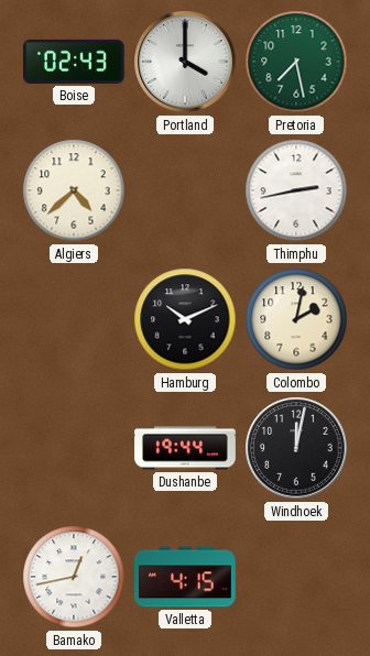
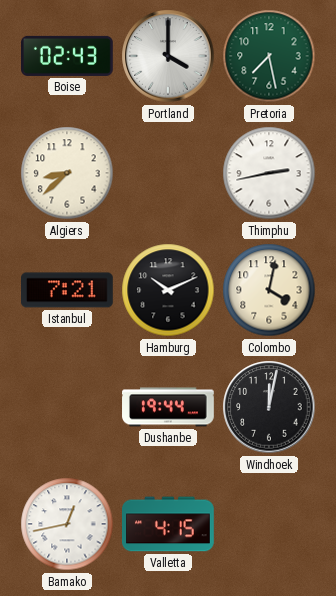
Algiers: 4:38 -> 8:38
Istanbul: none -> 7:21
Colombo: 2:02 -> 4:02
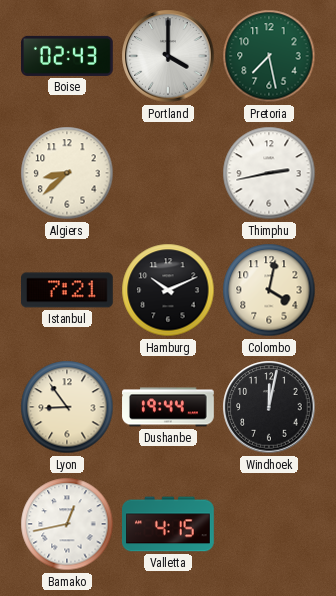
Lyon: none -> 8:54
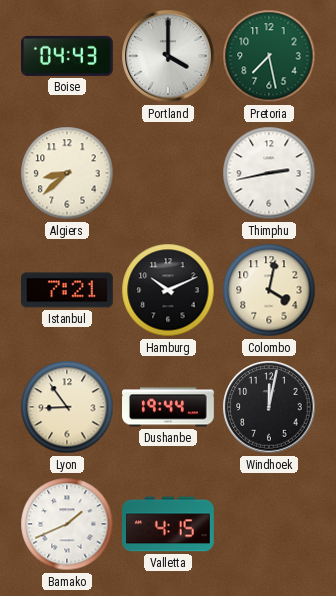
Boise: 02:43 -> 04:43
Bamako: 12:43 -> 1:41
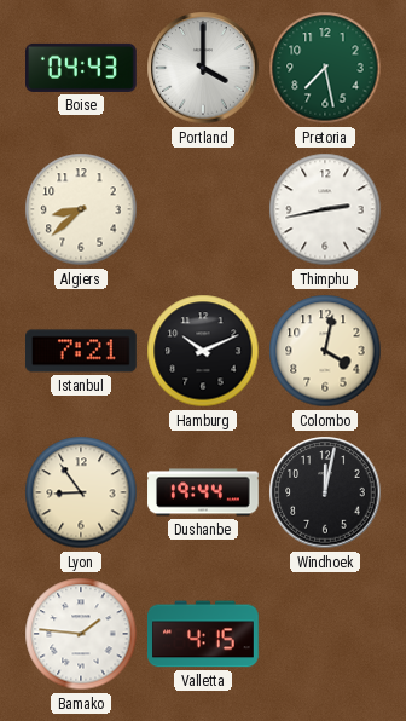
Bamako: 1:41 -> 1:46
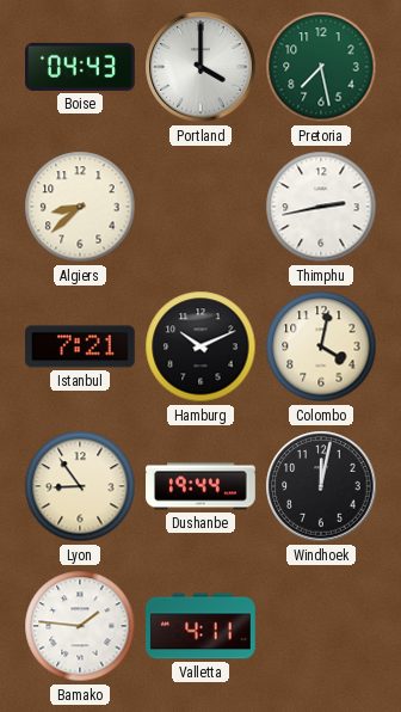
Valletta: 4:15 -> 4:11
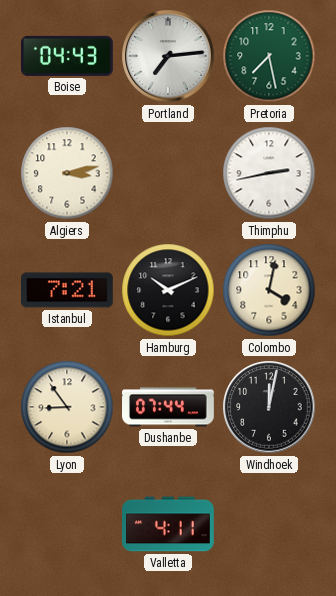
Portland: 4:00 -> 7:14
Algiers: 8:38 -> 3:13
Dushanbe: 19:44 -> 07:44
Bamako: 1:46 -> none
